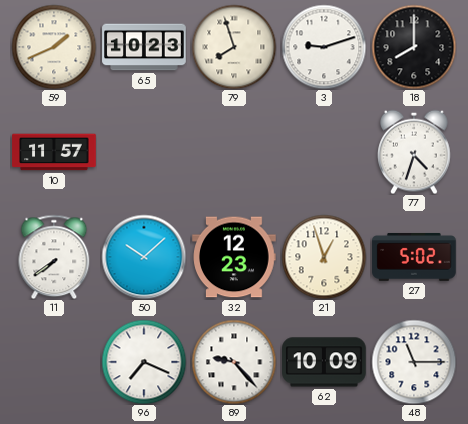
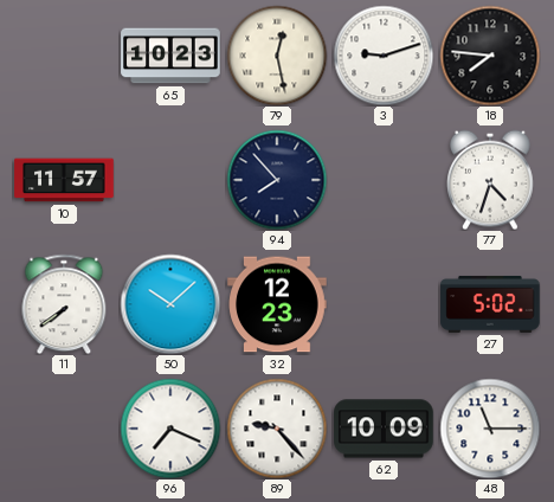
59: 1:41 -> none
79: 7:57 -> 12:28
18: 8:00 -> 7:46
94: none -> 7:53
21: 12:57 -> none
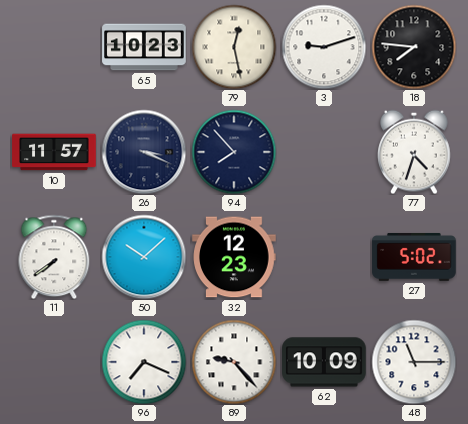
26: none -> 3:19
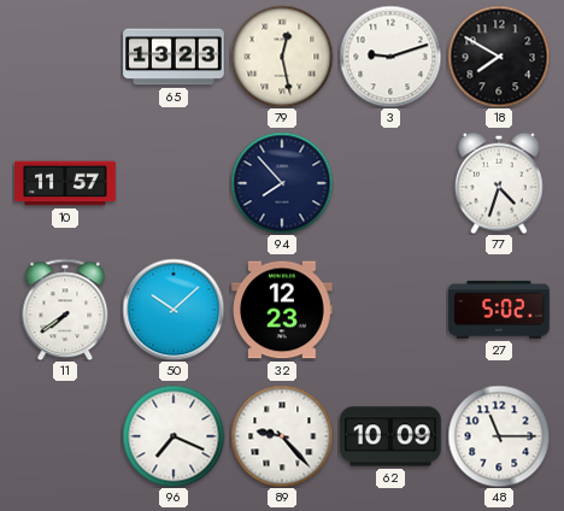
65: 10:23 -> 13:23
18: 7:46 -> 7:50
26: 3:19 -> none
